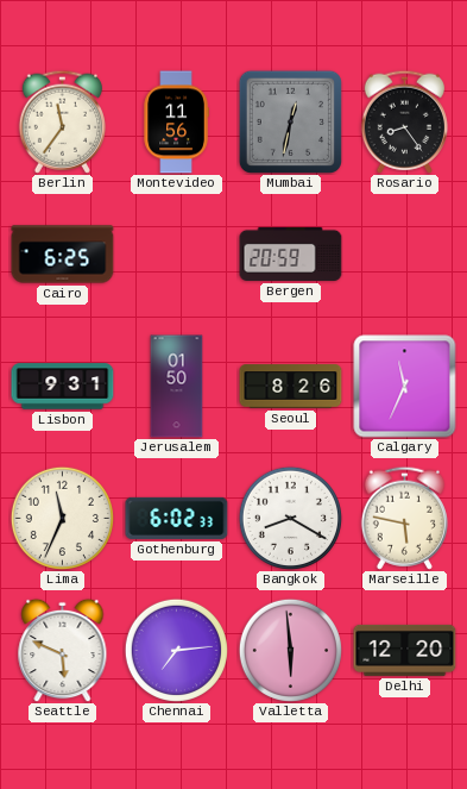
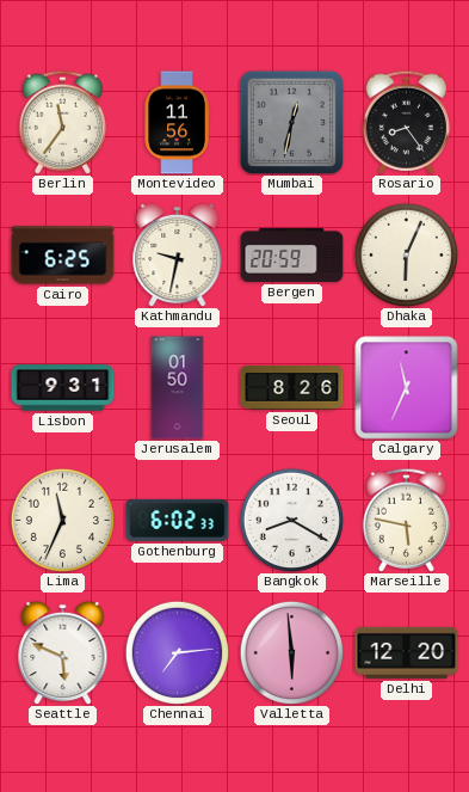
Kathmandu: none -> 9:32
Dhaka: none -> 6:04
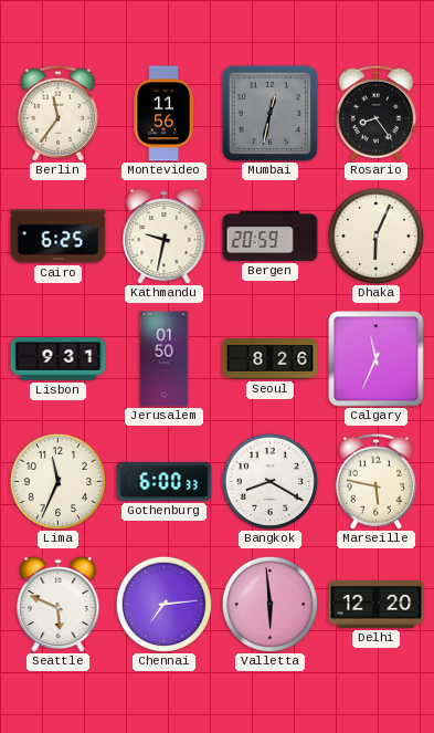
Gothenburg: 6:02 -> 6:00
